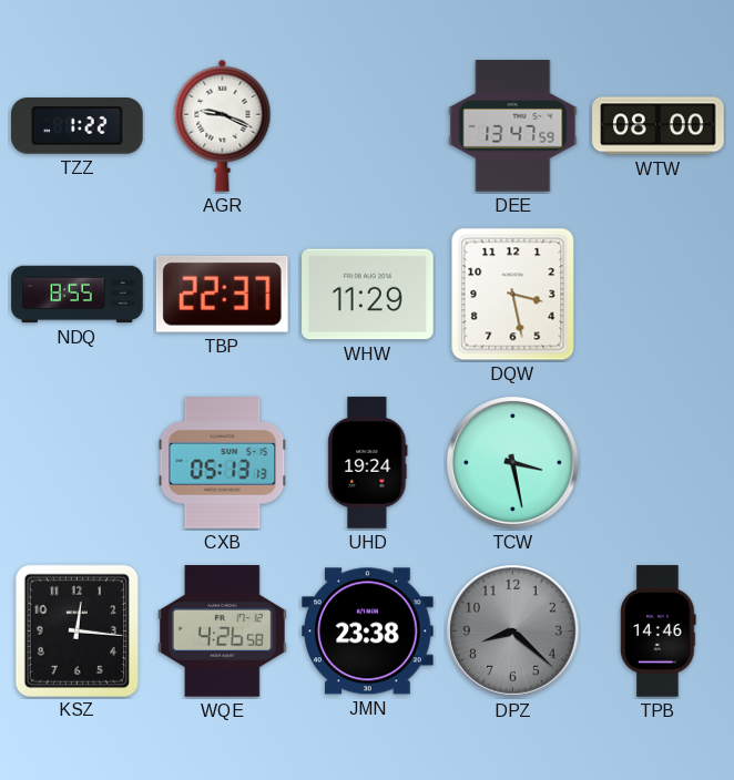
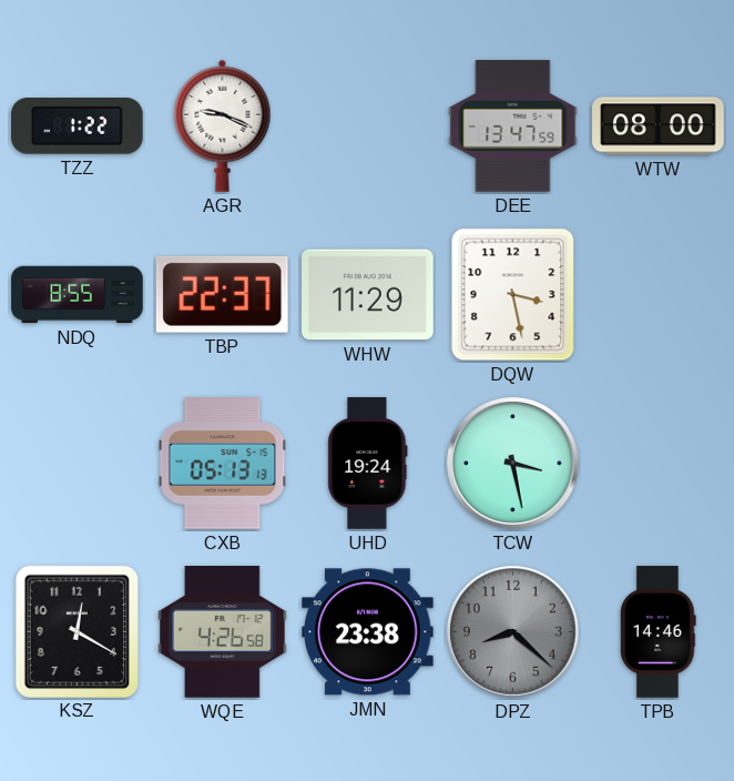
KSZ: 12:16 -> 12:20
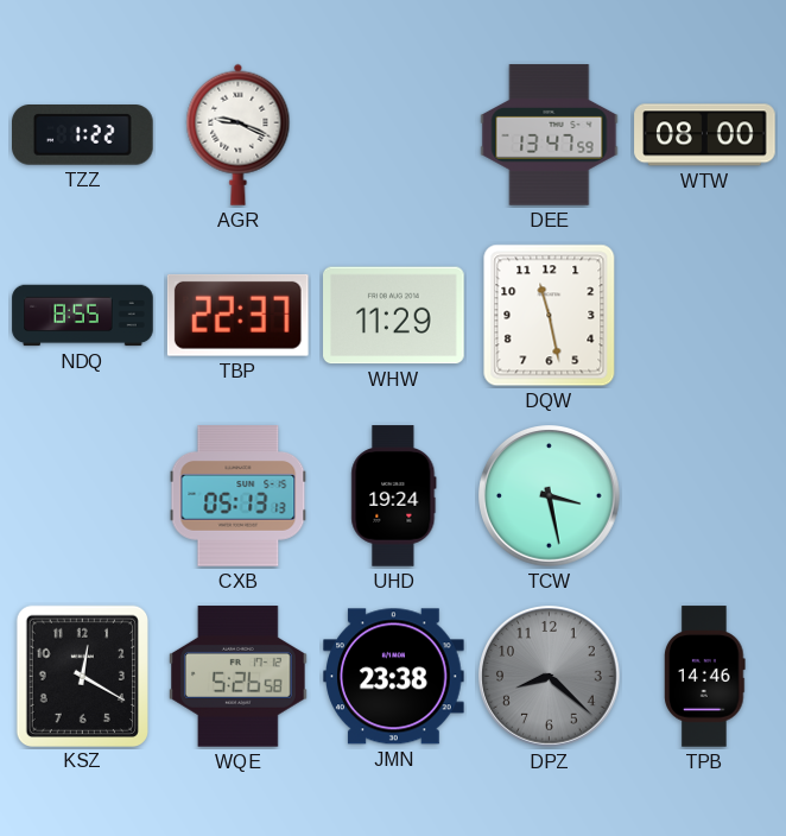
DQW: 3:28 -> 11:28
WQE: 4:26 -> 5:26
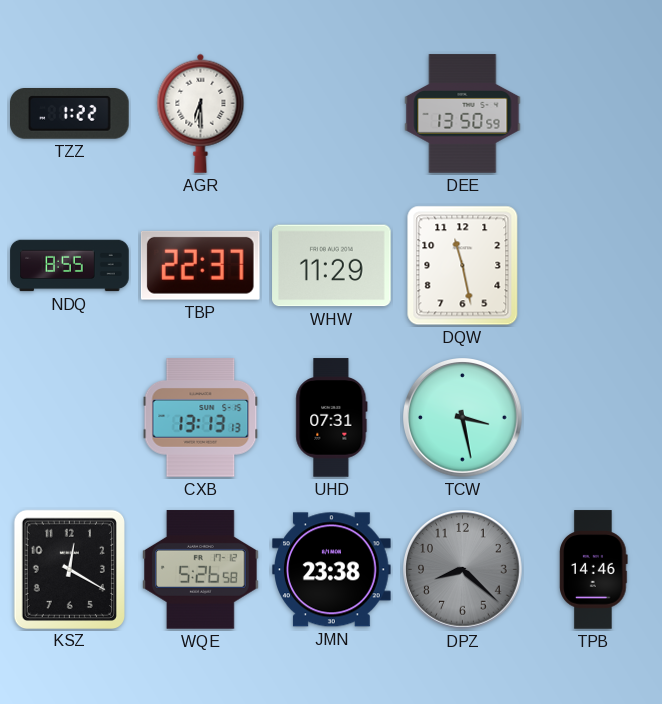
AGR: 9:19 -> 6:30
DEE: 13:47 -> 13:50
WTW: 08:00 -> none
CXB: 05:13 -> 13:13
UHD: 19:24 -> 07:31
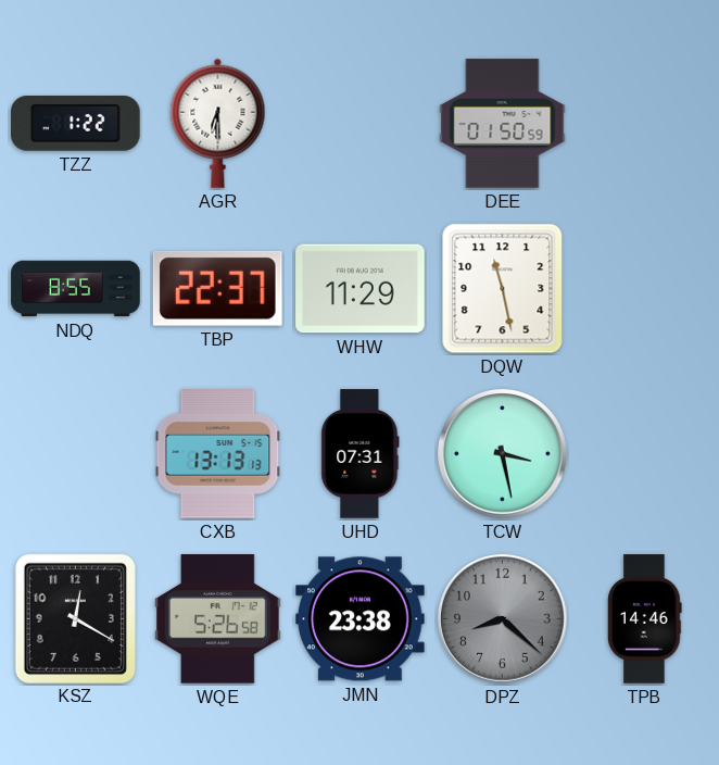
DEE: 13:50 -> 01:50
